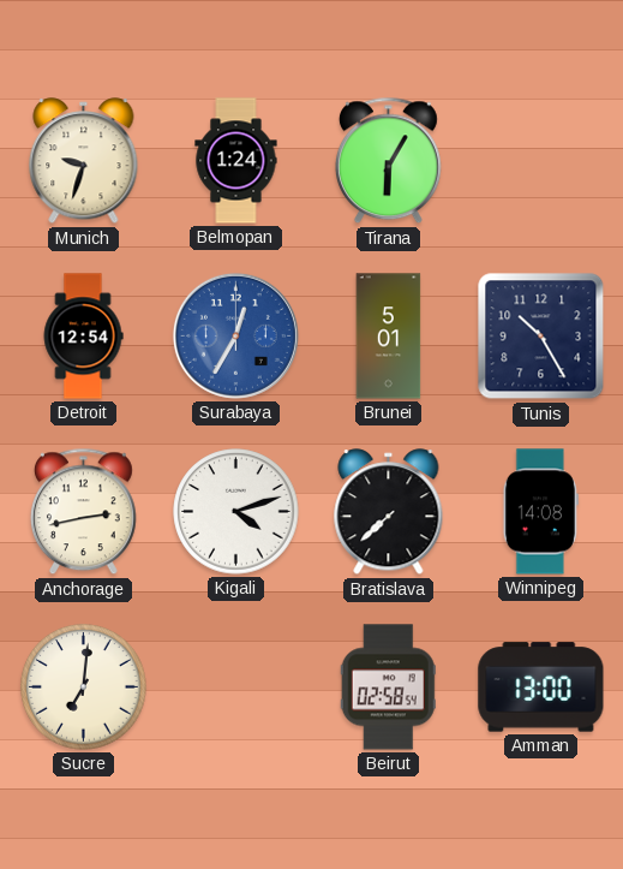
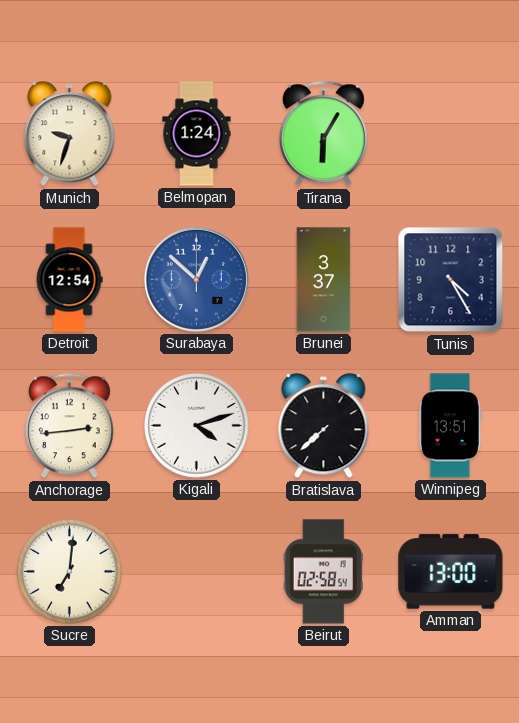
Surabaya: 12:35 -> 12:52
Brunei: 5:01 -> 3:37
Tunis: 10:25 -> 4:25
Anchorage: 2:43 -> 2:44
Winnipeg: 14:08 -> 13:51
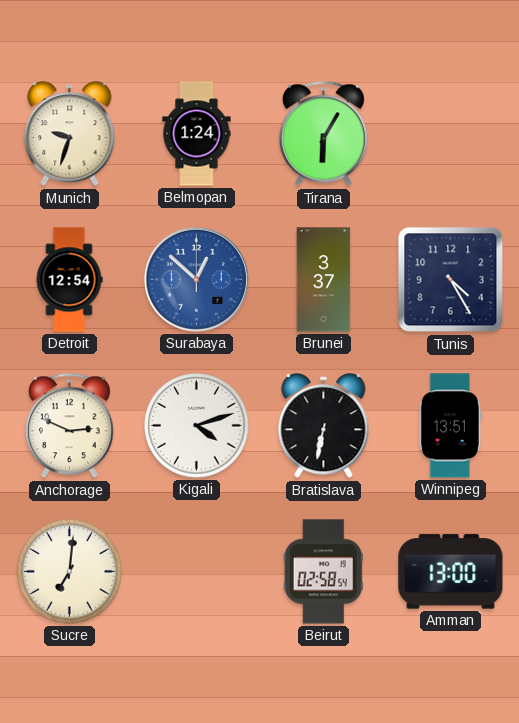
Anchorage: 2:44 -> 2:49
Bratislava: 7:38 -> 6:32
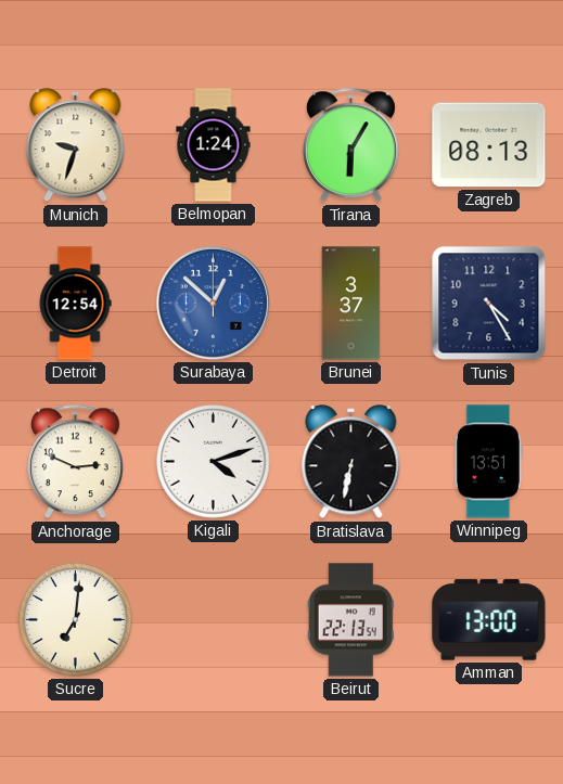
Zagreb: none -> 08:13
Beirut: 02:58 -> 22:13
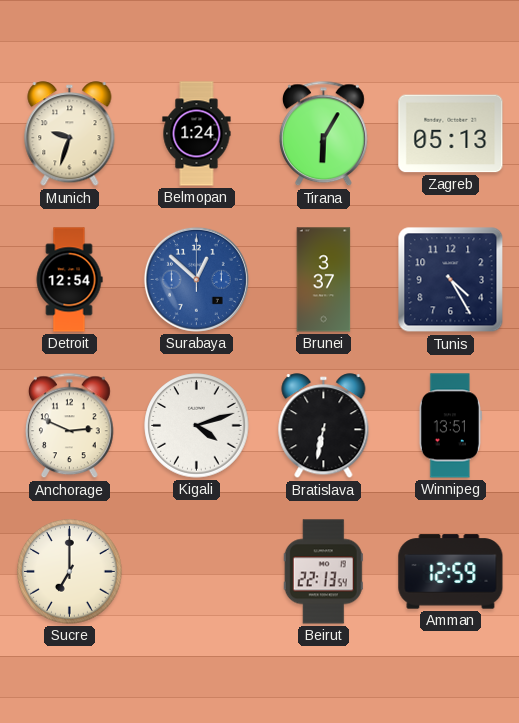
Zagreb: 08:13 -> 05:13
Sucre: 7:01 -> 7:00
Amman: 13:00 -> 12:59
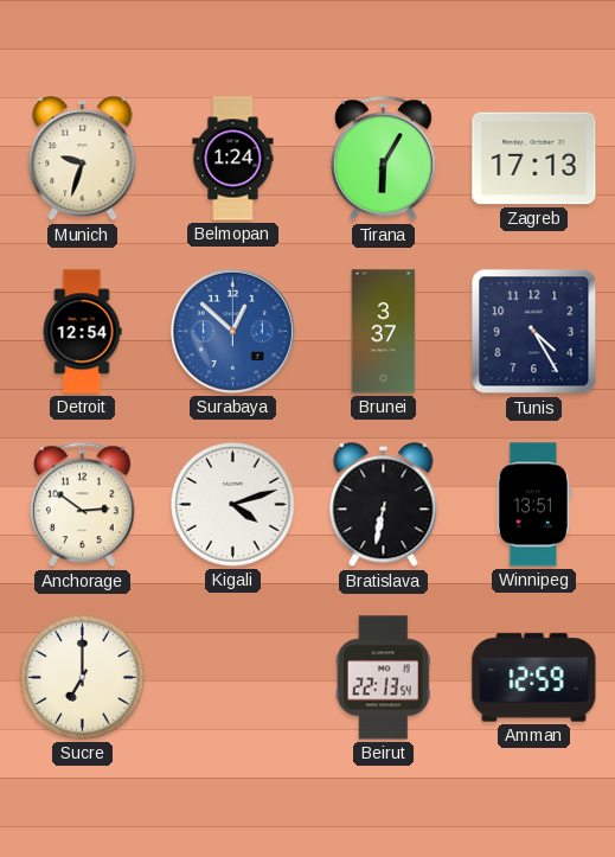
Zagreb: 05:13 -> 17:13
Anchorage: 2:49 -> 2:51
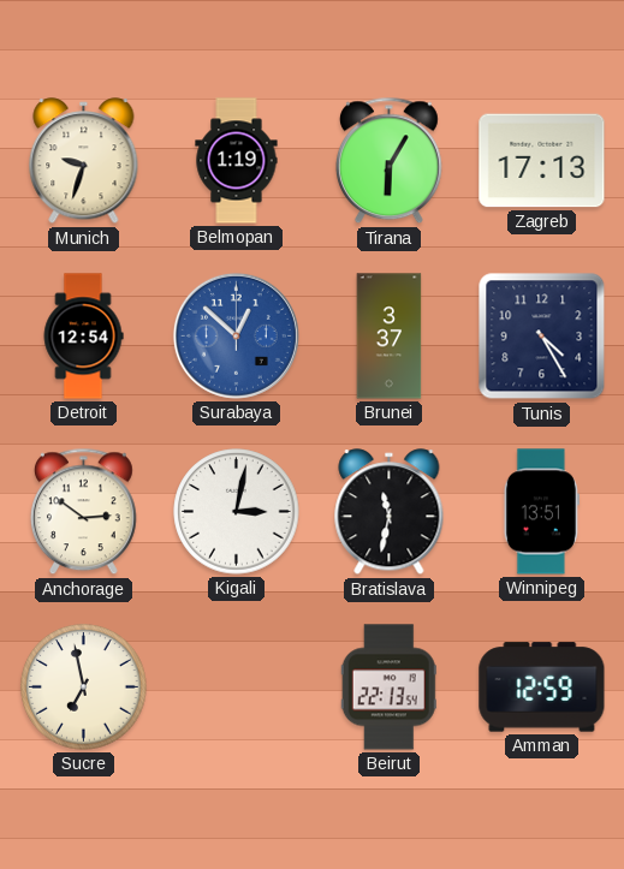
Belmopan: 1:24 -> 1:19
Kigali: 4:12 -> 3:02
Bratislava: 6:32 -> 11:32
Sucre: 7:00 -> 6:58
